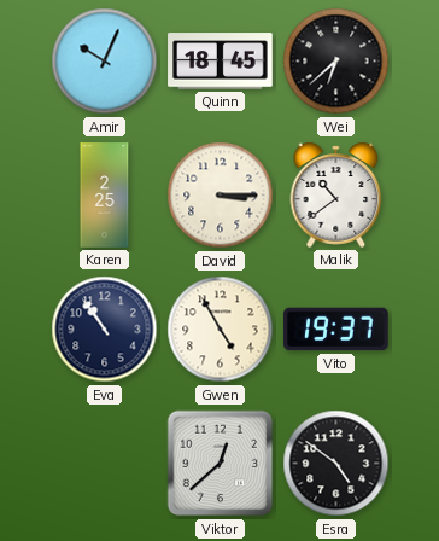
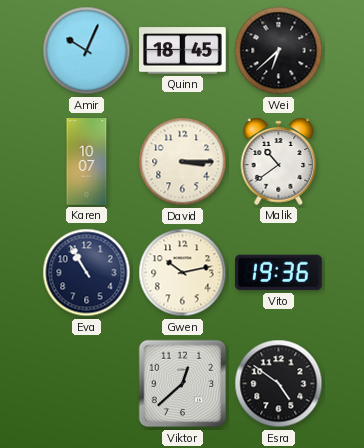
Karen: 2:25 -> 10:07
Eva: 10:54 -> 10:55
Gwen: 4:55 -> 10:13
Vito: 19:37 -> 19:36
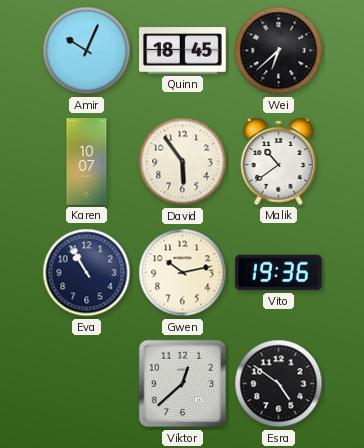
David: 3:15 -> 5:54
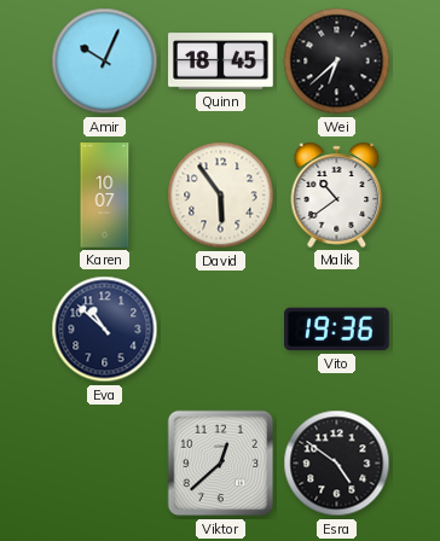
Eva: 10:55 -> 10:52
Gwen: 10:13 -> none
